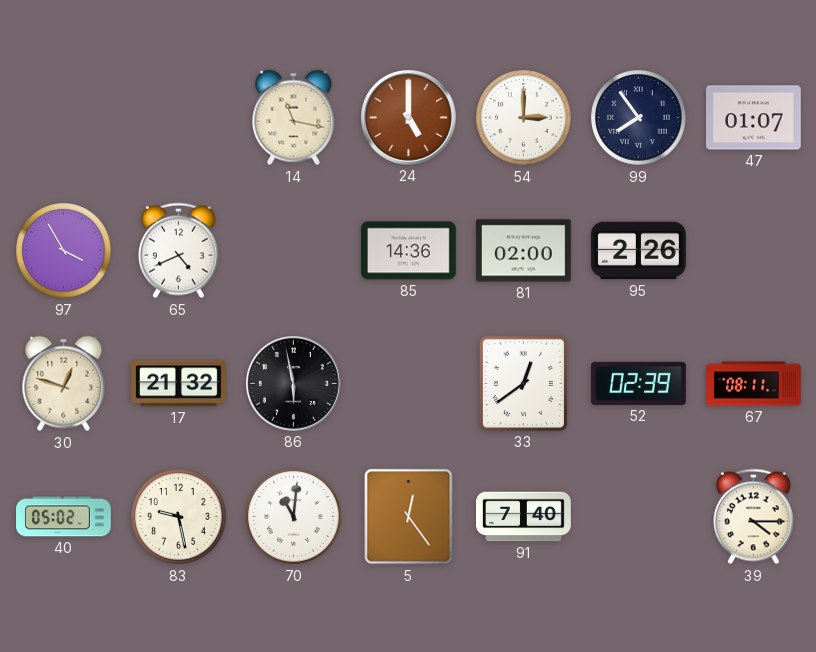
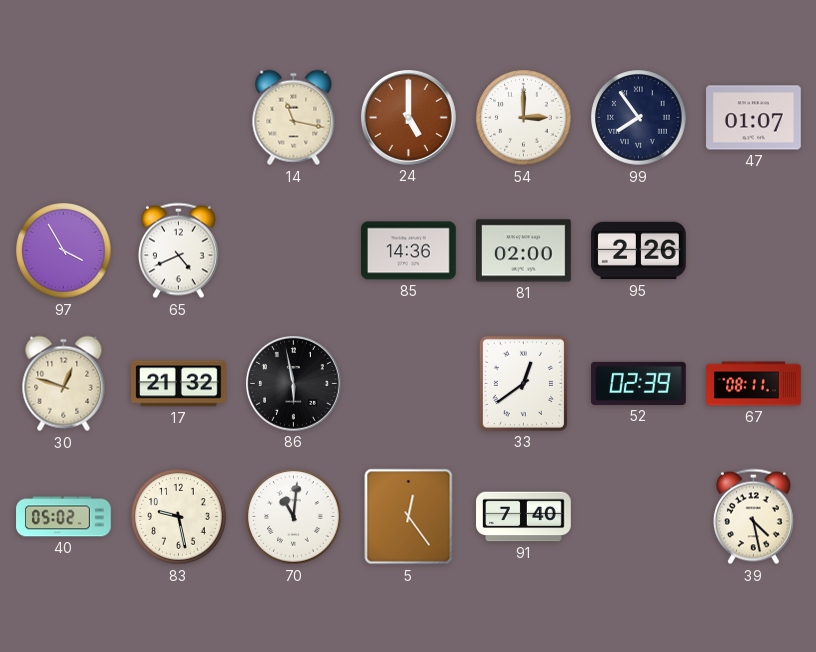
39: 4:15 -> 4:28
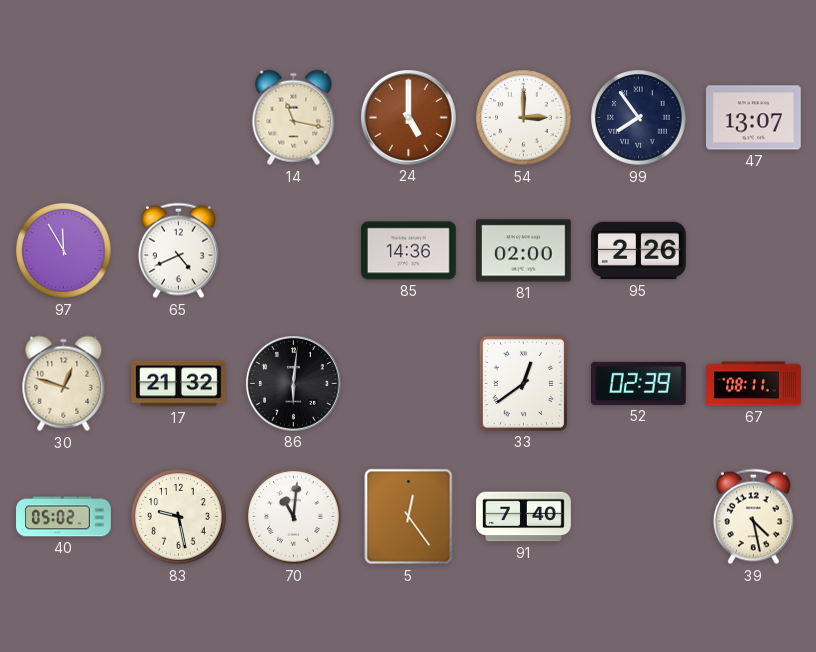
47: 01:07 -> 13:07
97: 3:55 -> 11:55
86: 5:58 -> 6:01
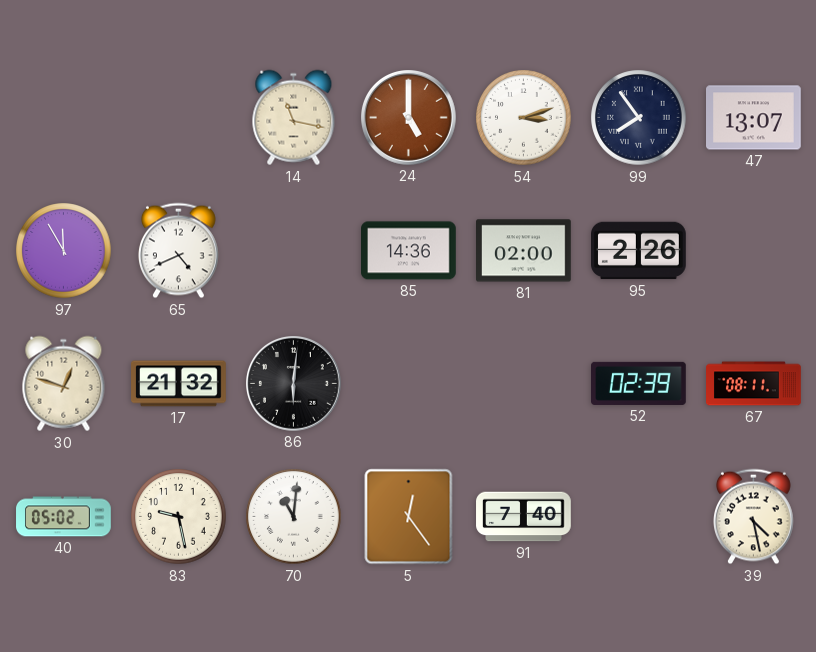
54: 3:00 -> 3:12
33: 12:39 -> none
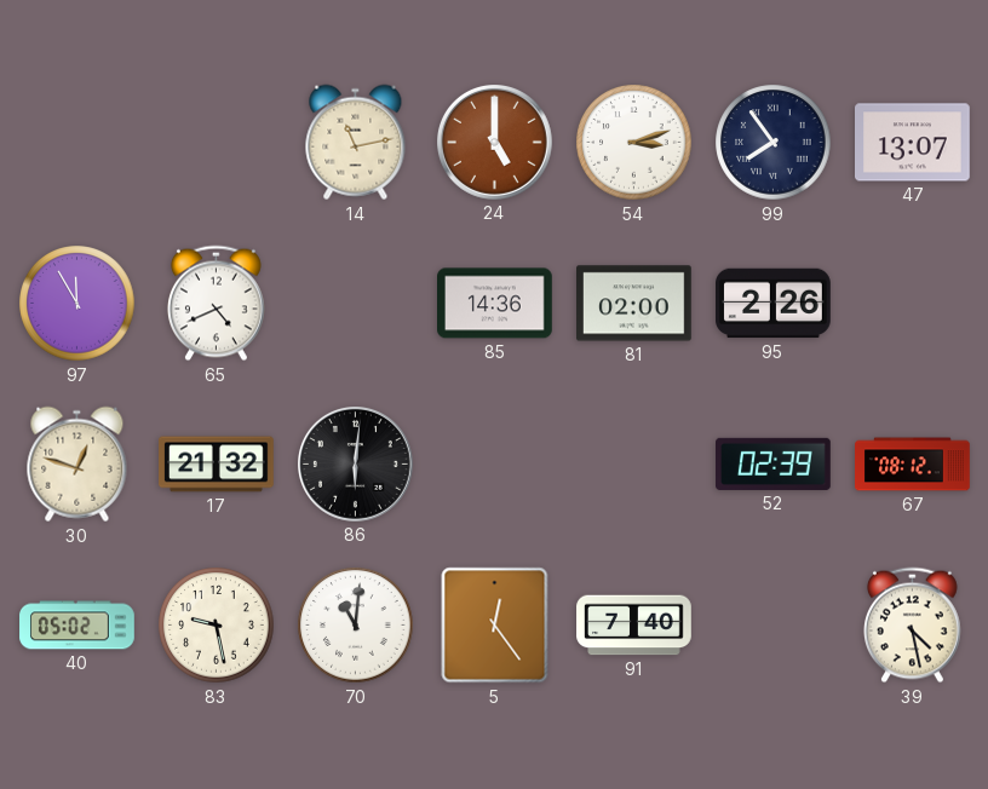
14: 11:17 -> 11:13
67: 08:11 -> 08:12
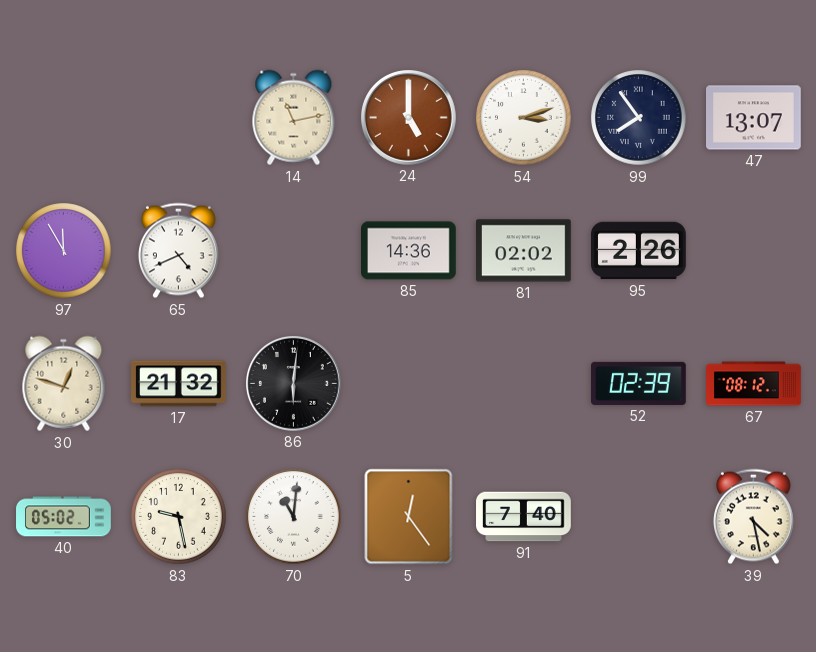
81: 02:00 -> 02:02
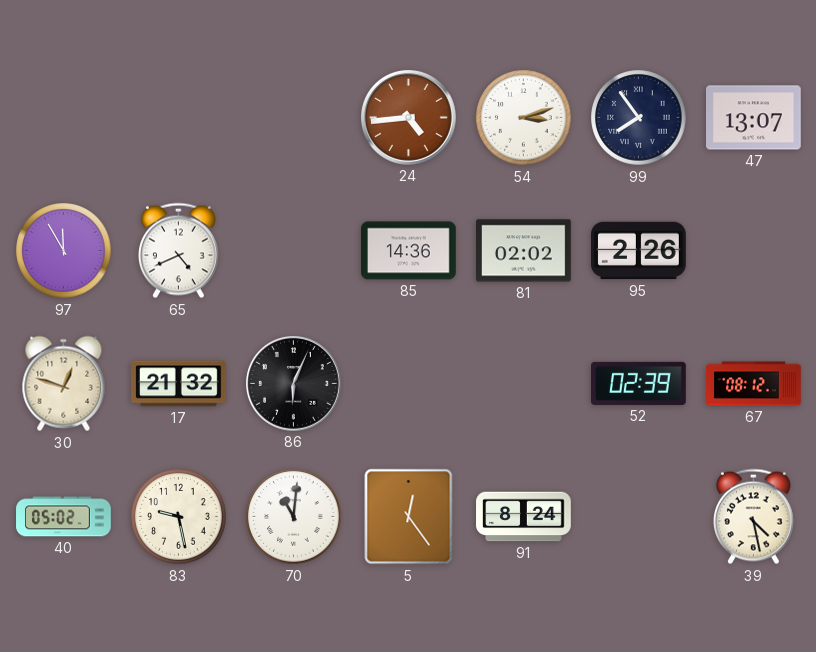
14: 11:13 -> none
24: 5:00 -> 4:44
86: 6:01 -> 6:04
91: 7:40 -> 8:24
